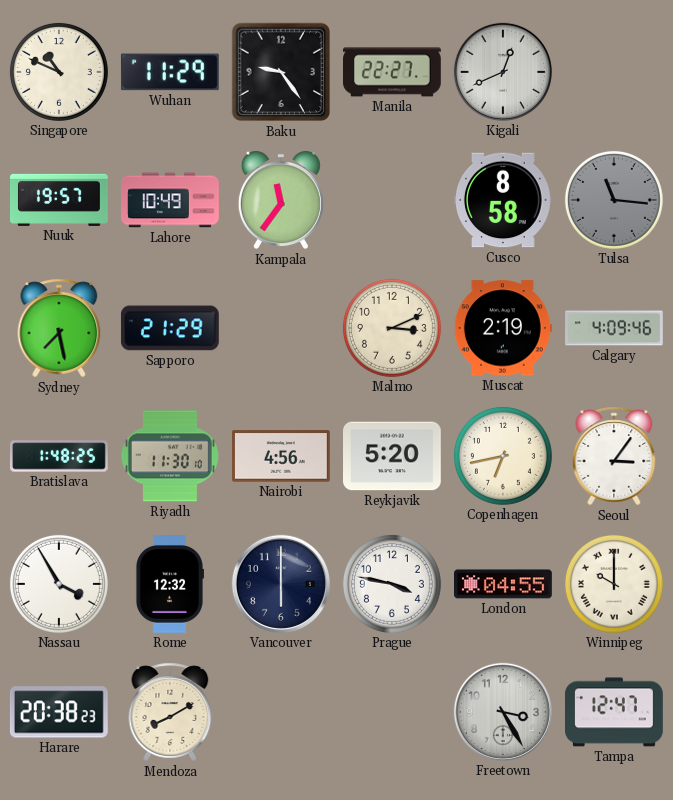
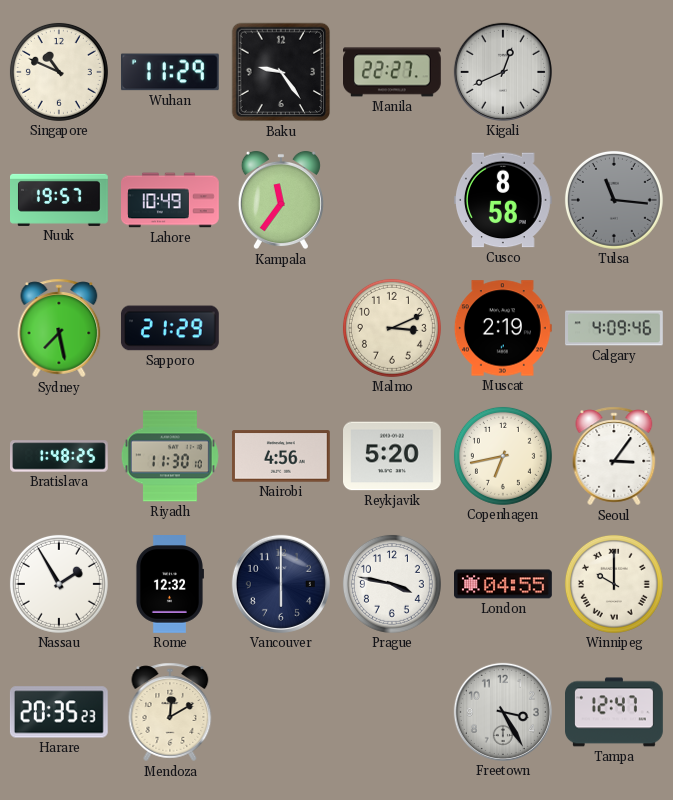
Nassau: 3:55 -> 1:55
Harare: 20:38 -> 20:35
Mendoza: 8:10 -> 12:10
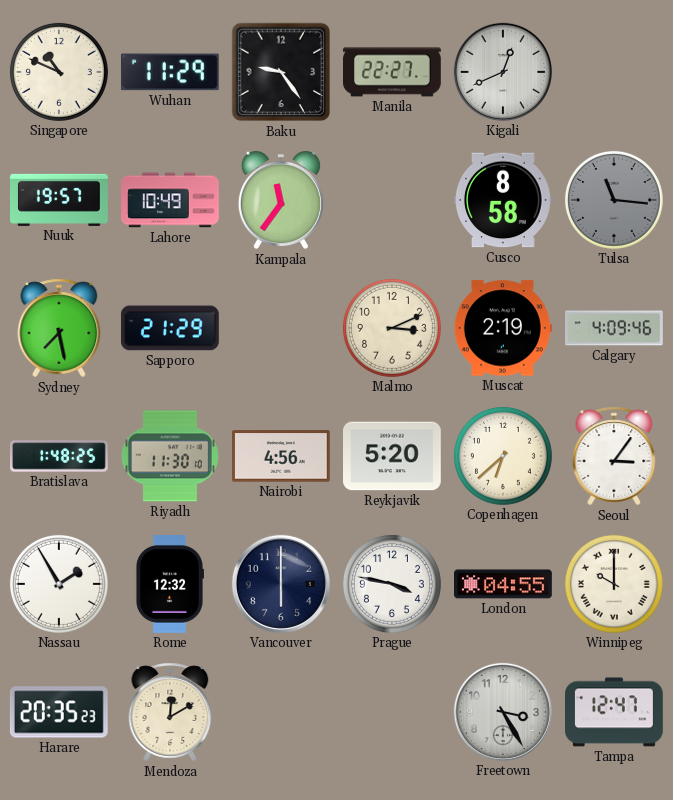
Copenhagen: 6:43 -> 6:38
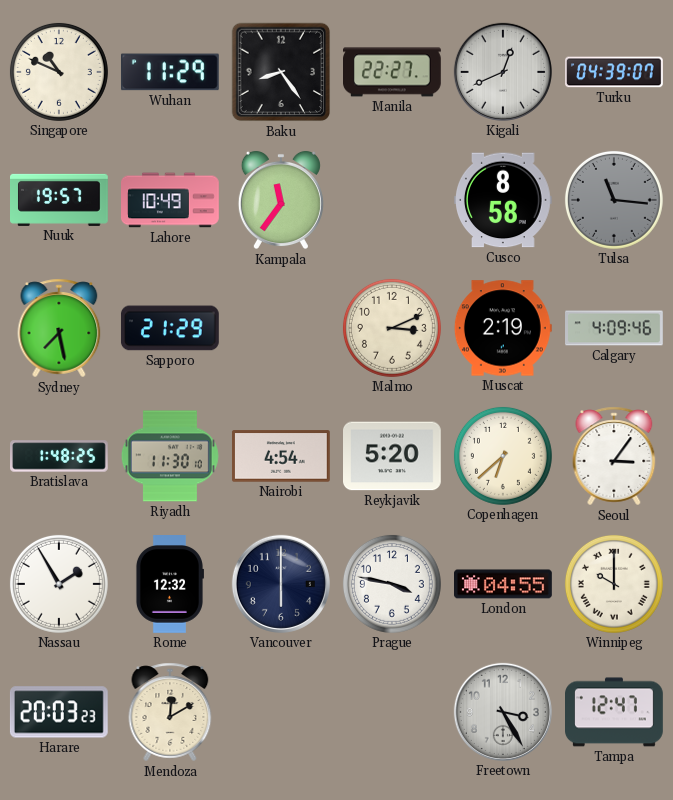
Baku: 9:24 -> 8:24
Turku: none -> 04:39
Nairobi: 4:56 -> 4:54
Harare: 20:35 -> 20:03
